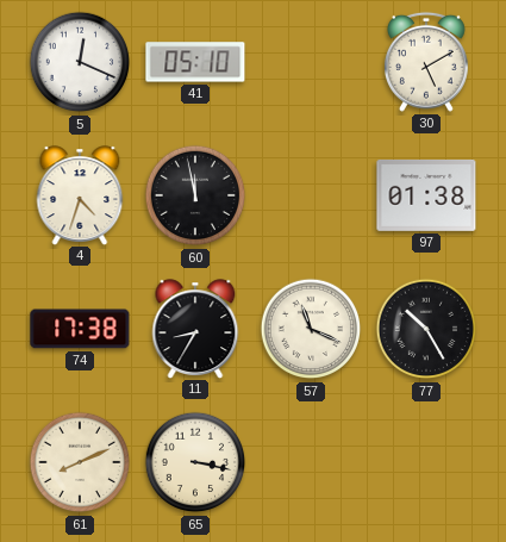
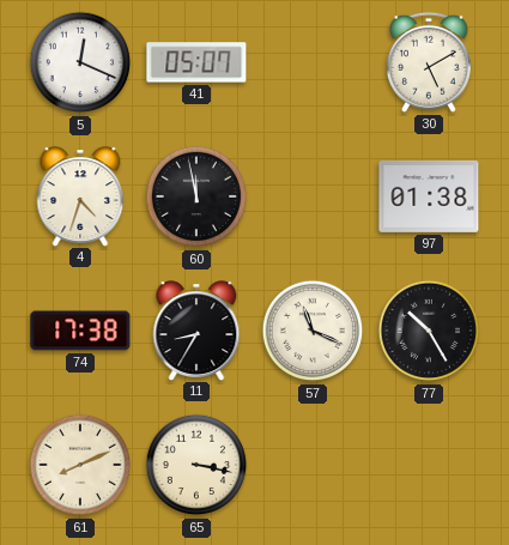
41: 05:10 -> 05:07
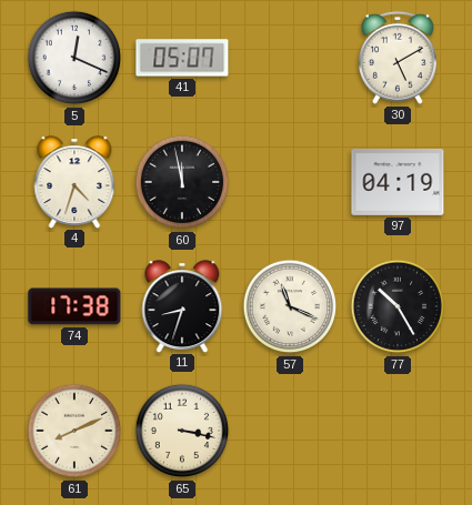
97: 01:38 -> 04:19
11: 8:35 -> 8:33
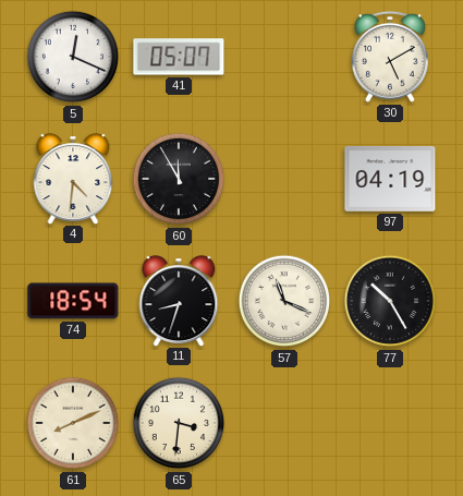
4: 4:33 -> 4:31
60: 11:58 -> 11:55
74: 17:38 -> 18:54
65: 3:17 -> 3:31
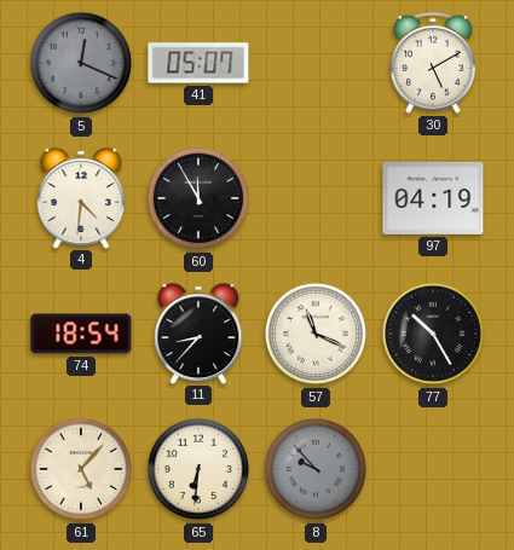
5 dial: white -> grey
11: 8:33 -> 8:37
61: 8:11 -> 5:07
65: 3:31 -> 6:31
8: none -> 9:53
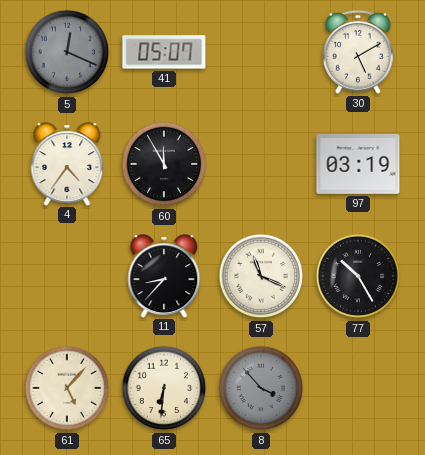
4: 4:31 -> 4:36
97: 04:19 -> 03:19
74: 18:54 -> none
8: 9:53 -> 3:53
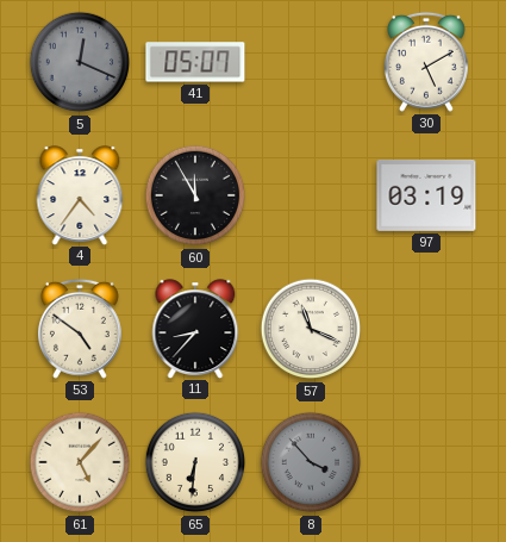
53: none -> 4:51
77: 10:25 -> none
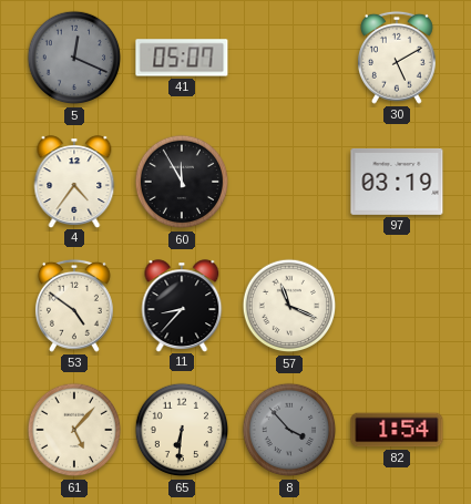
82: none -> 1:54
